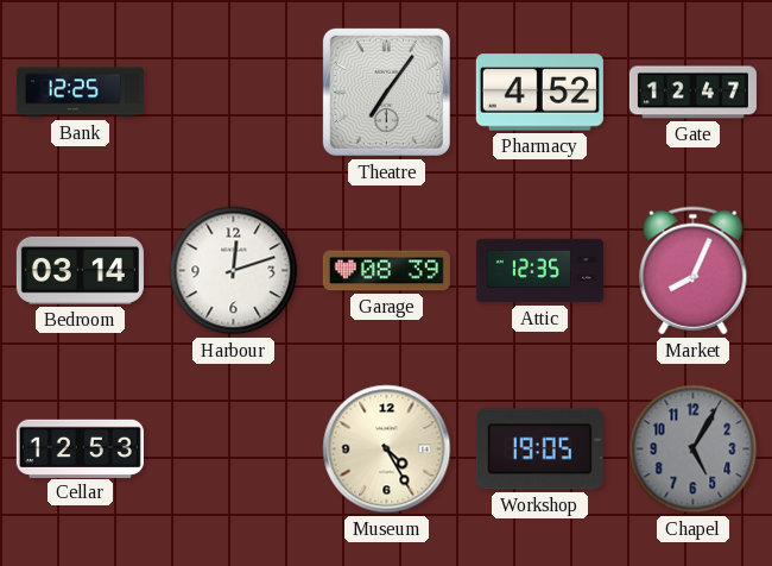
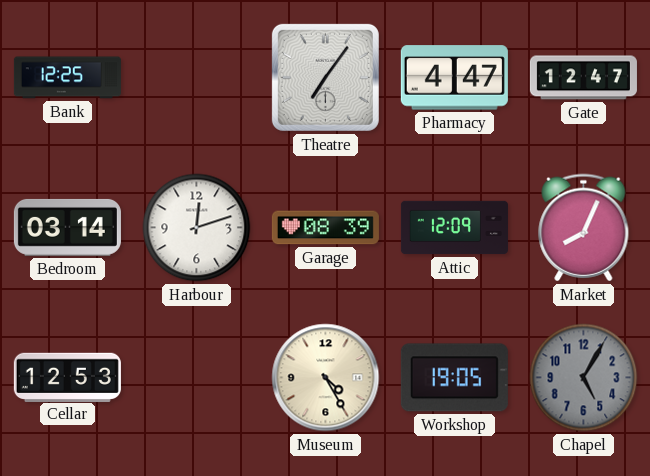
Pharmacy: 4:52 -> 4:47
Attic: 12:35 -> 12:09
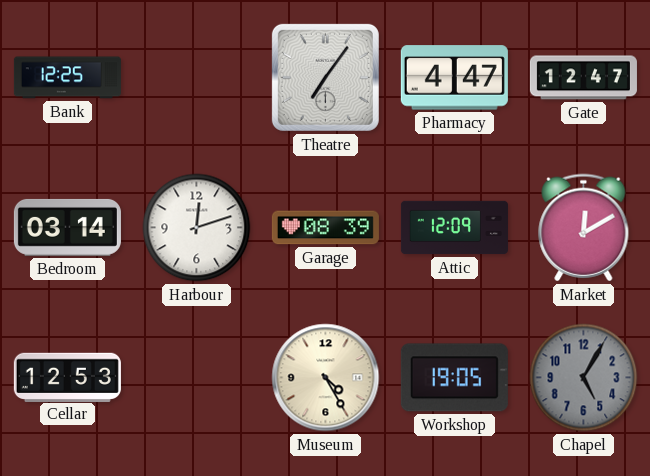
Market: 8:04 -> 12:10
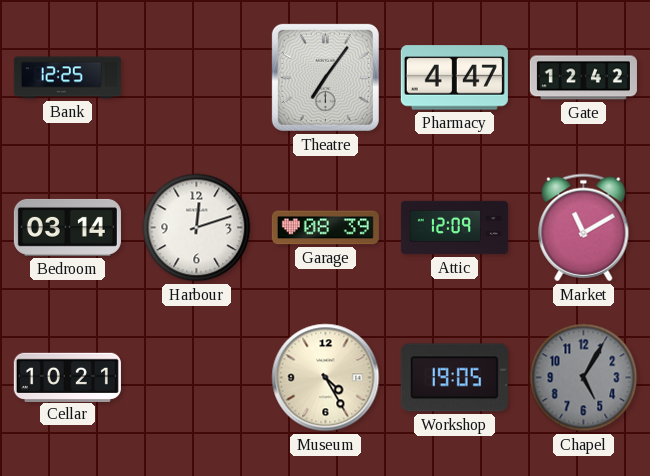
Gate: 12:47 -> 12:42
Market: 12:10 -> 11:10
Cellar: 12:53 -> 10:21
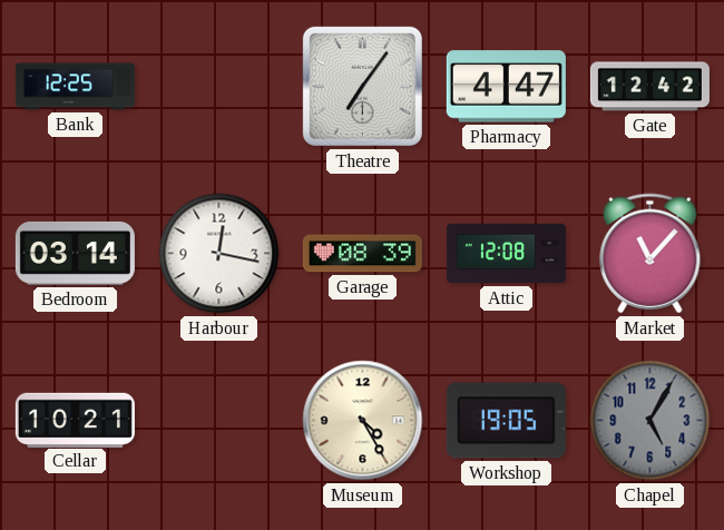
Harbour: 12:12 -> 12:17
Attic: 12:09 -> 12:08
Market: 11:10 -> 11:07
